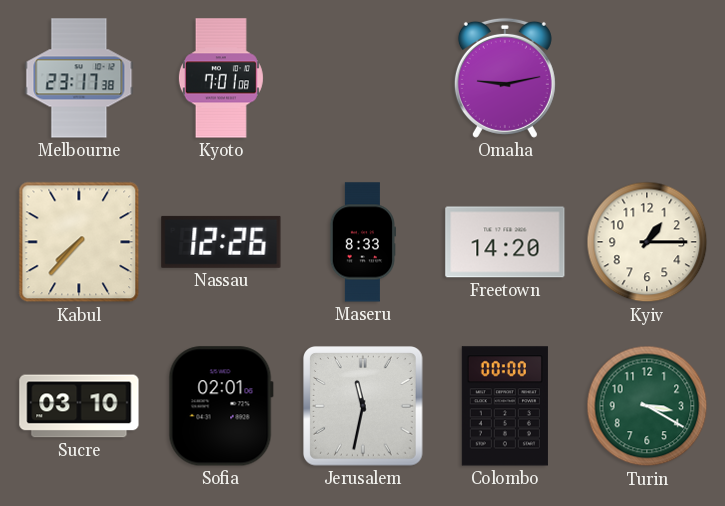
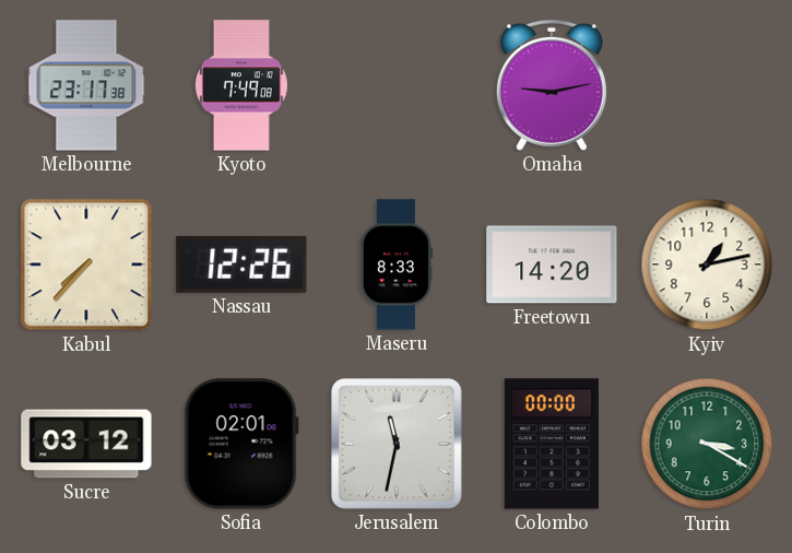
Kyoto: 7:01 -> 7:49
Kyiv: 1:15 -> 1:13
Sucre: 03:10 -> 03:12
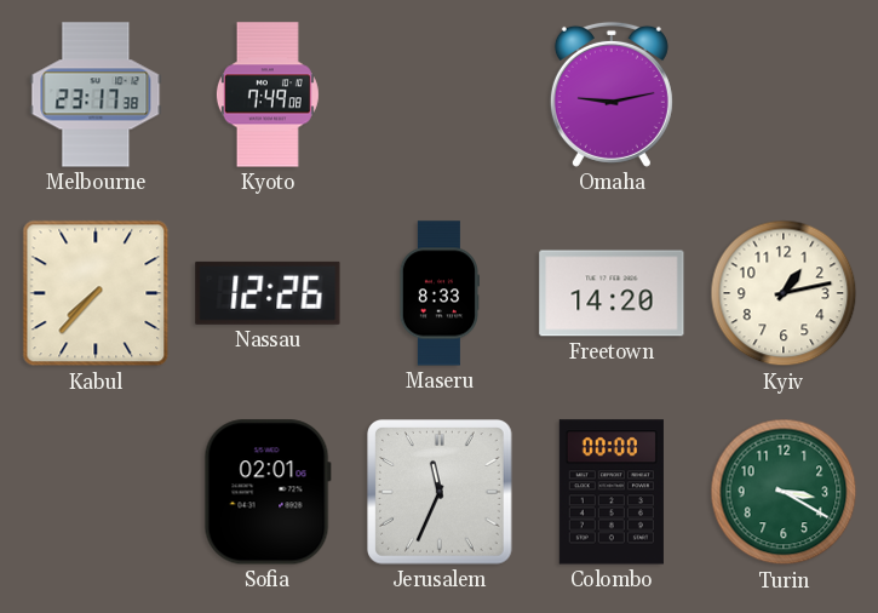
Sucre: 03:12 -> none
Jerusalem: 11:32 -> 11:34
